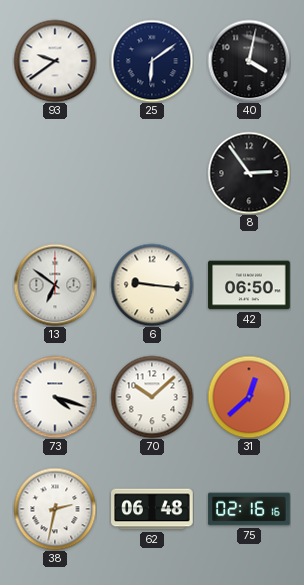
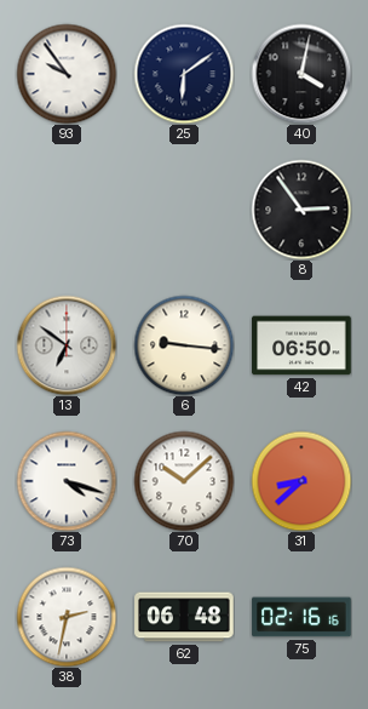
93: 9:39 -> 9:54
31: 12:38 -> 8:38
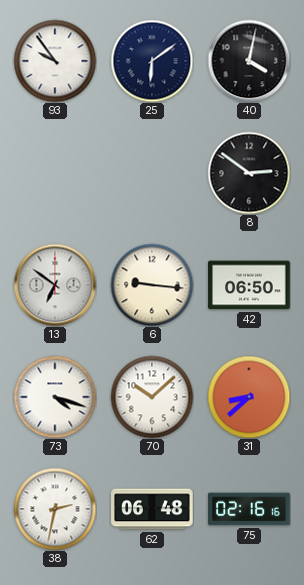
8: 2:54 -> 2:51
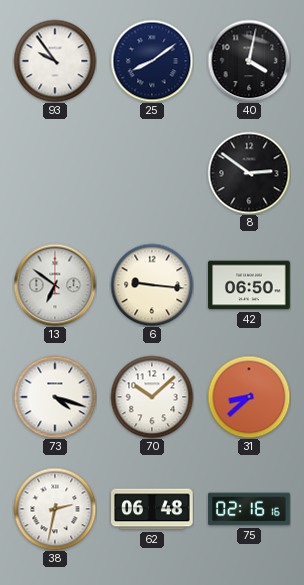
25: 6:09 -> 8:09
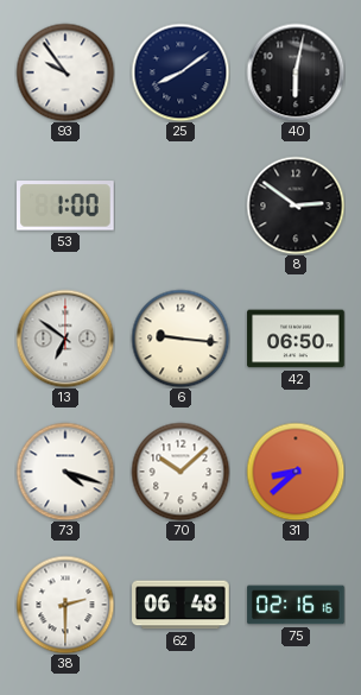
40: 4:02 -> 6:02
53: none -> 1:00
38: 2:32 -> 2:30
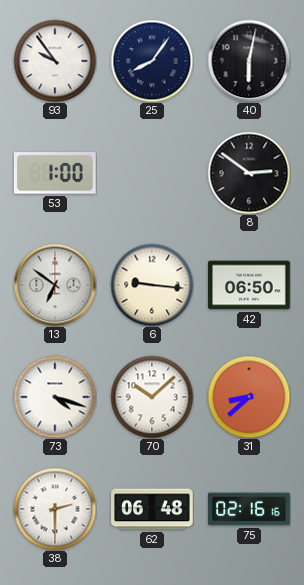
25: 8:09 -> 8:06
